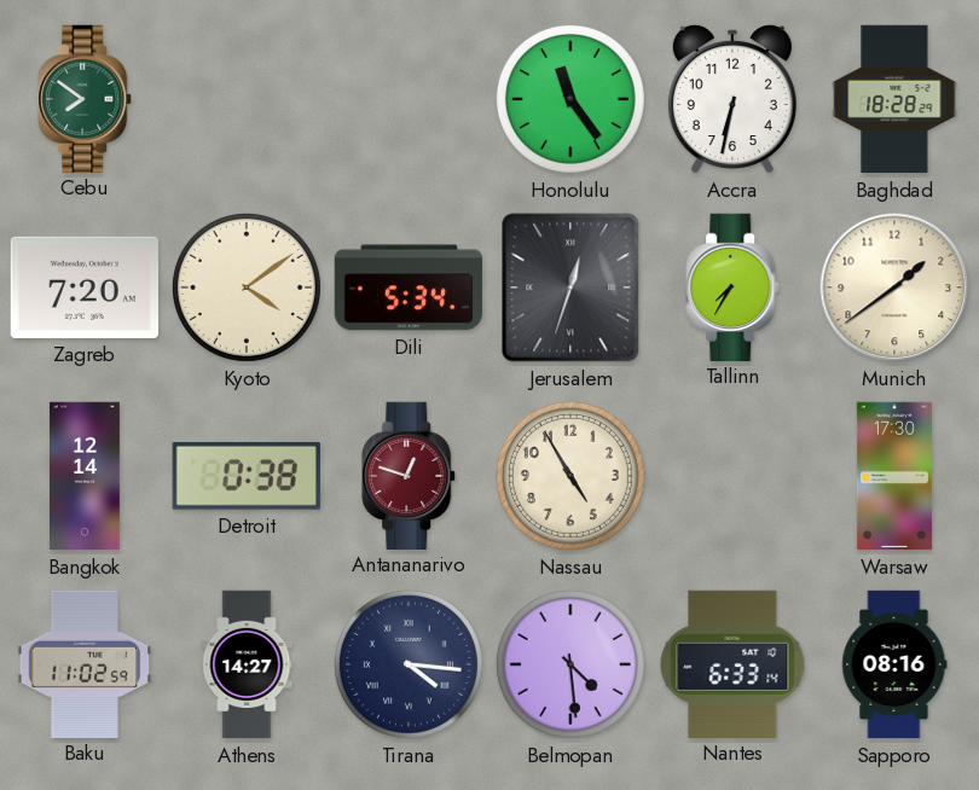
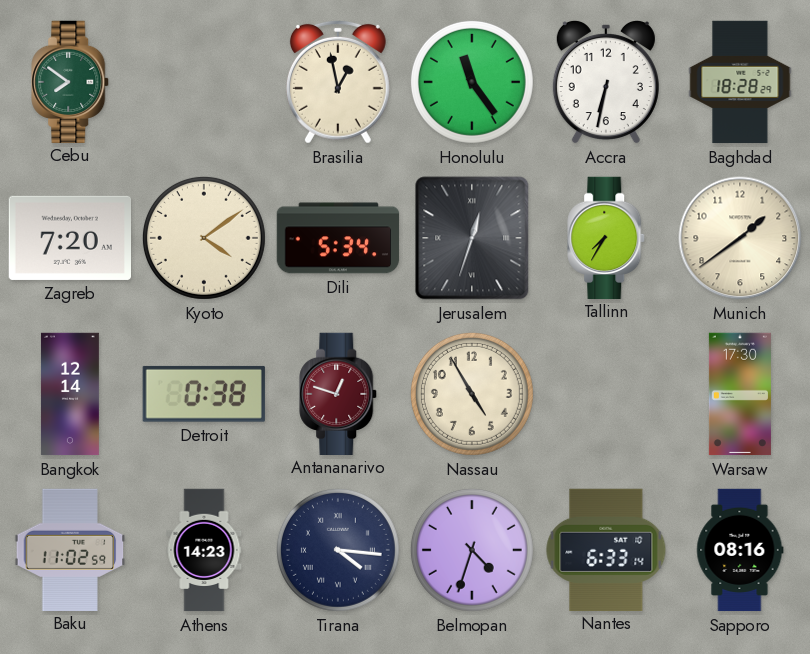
Brasilia: none -> 12:58
Athens: 14:27 -> 14:23
Belmopan: 4:29 -> 4:33
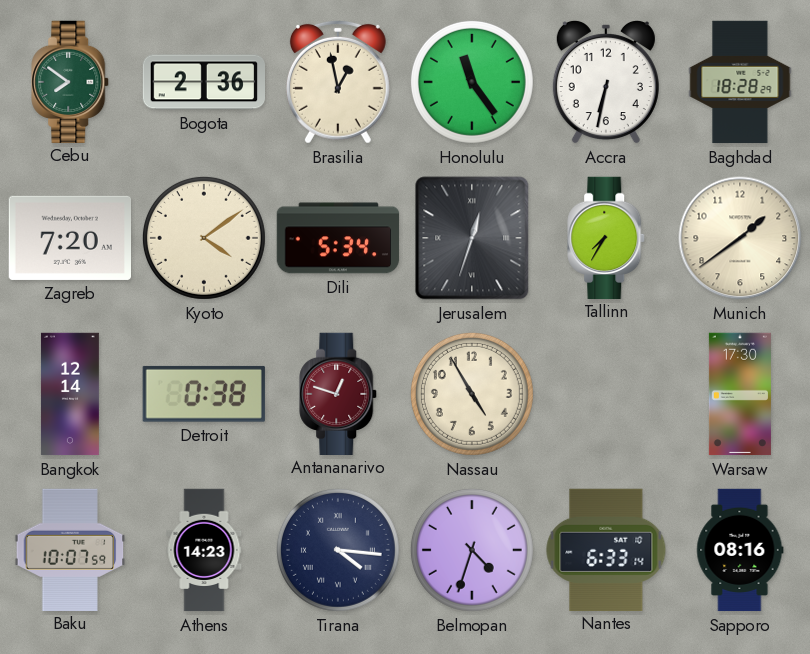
Bogota: none -> 2:36
Baku: 11:02 -> 10:07
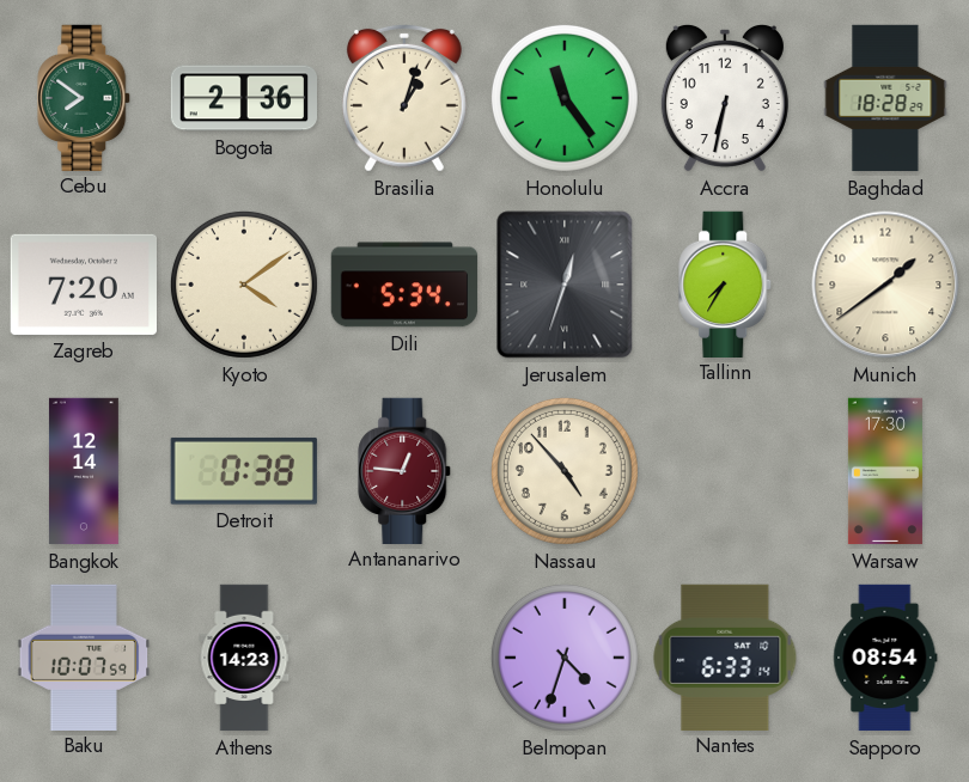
Brasilia: 12:58 -> 1:03
Antananarivo: 12:48 -> 12:46
Nassau: 4:55 -> 4:53
Tirana: 4:16 -> none
Sapporo: 08:16 -> 08:54
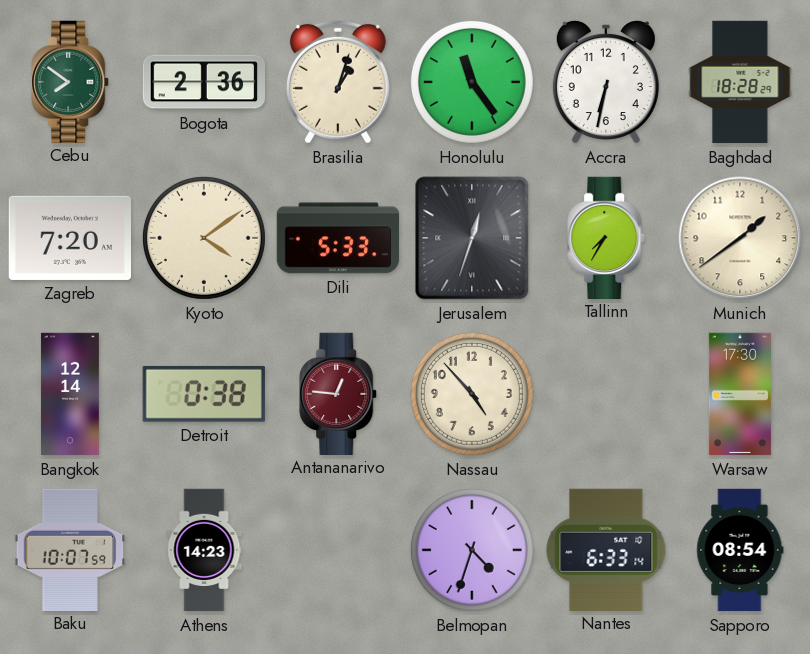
Dili: 5:34 -> 5:33
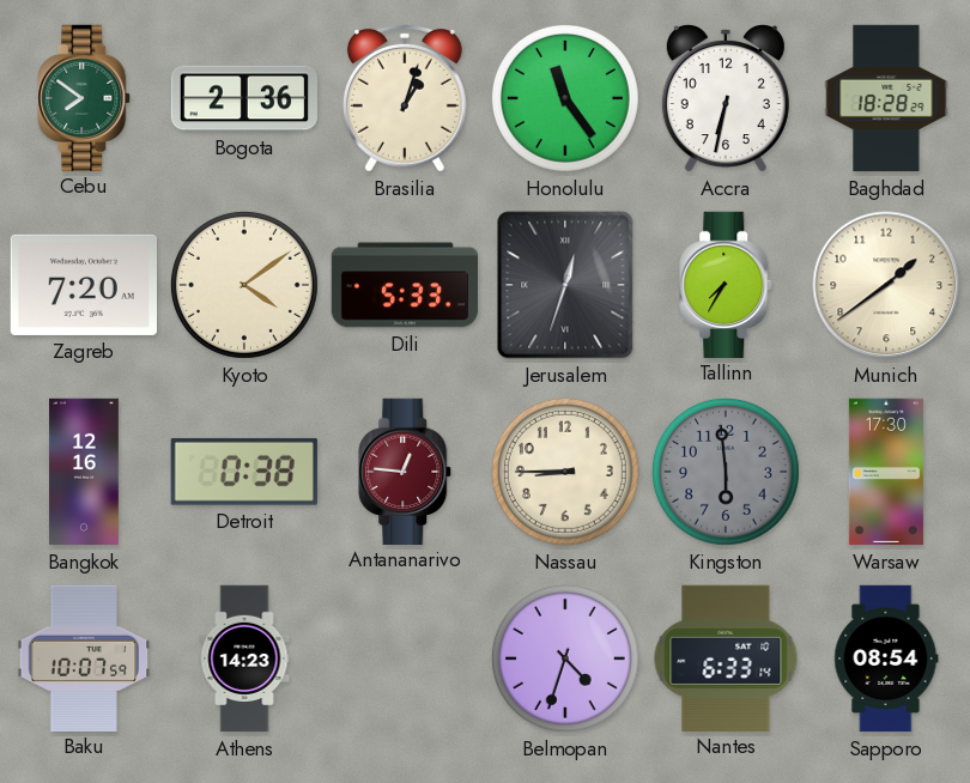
Bangkok: 12:14 -> 12:16
Nassau: 4:53 -> 8:45
Kingston: none -> 5:59
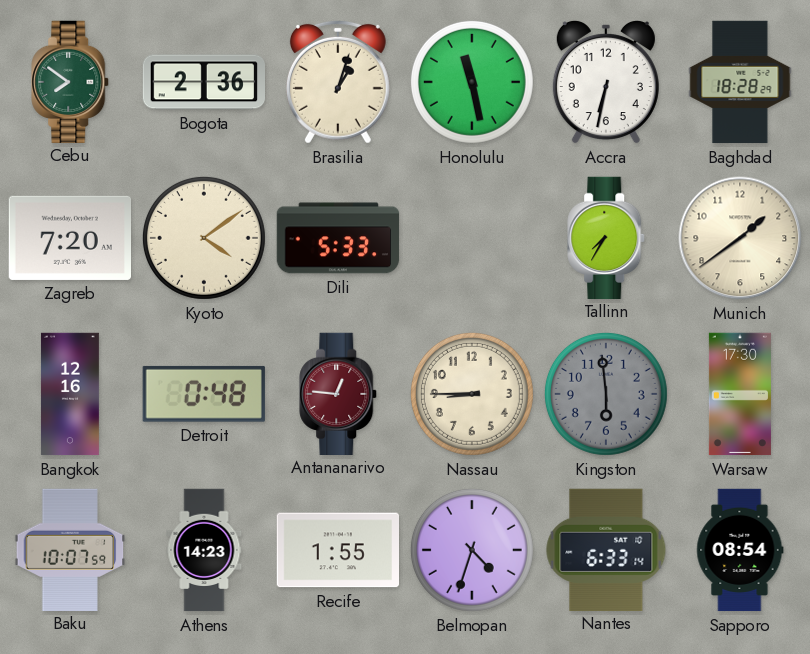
Honolulu: 11:24 -> 11:28
Jerusalem: 12:33 -> none
Detroit: 0:38 -> 0:48
Recife: none -> 1:55
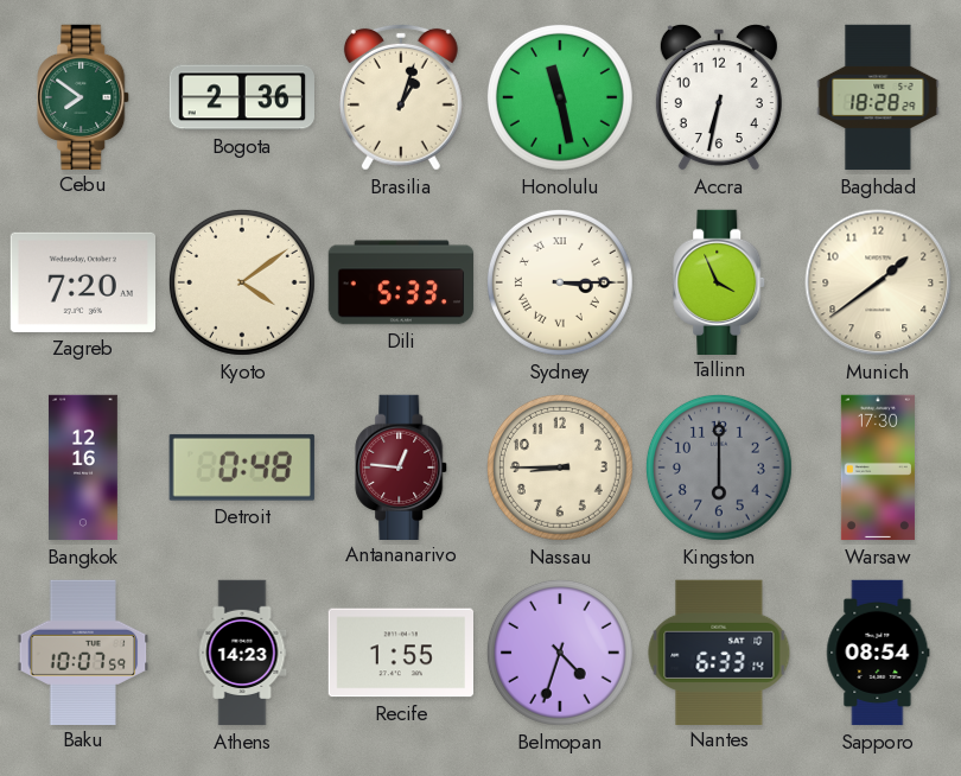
Sydney: none -> 3:15
Tallinn: 7:35 -> 3:56
Kingston: 5:59 -> 6:00
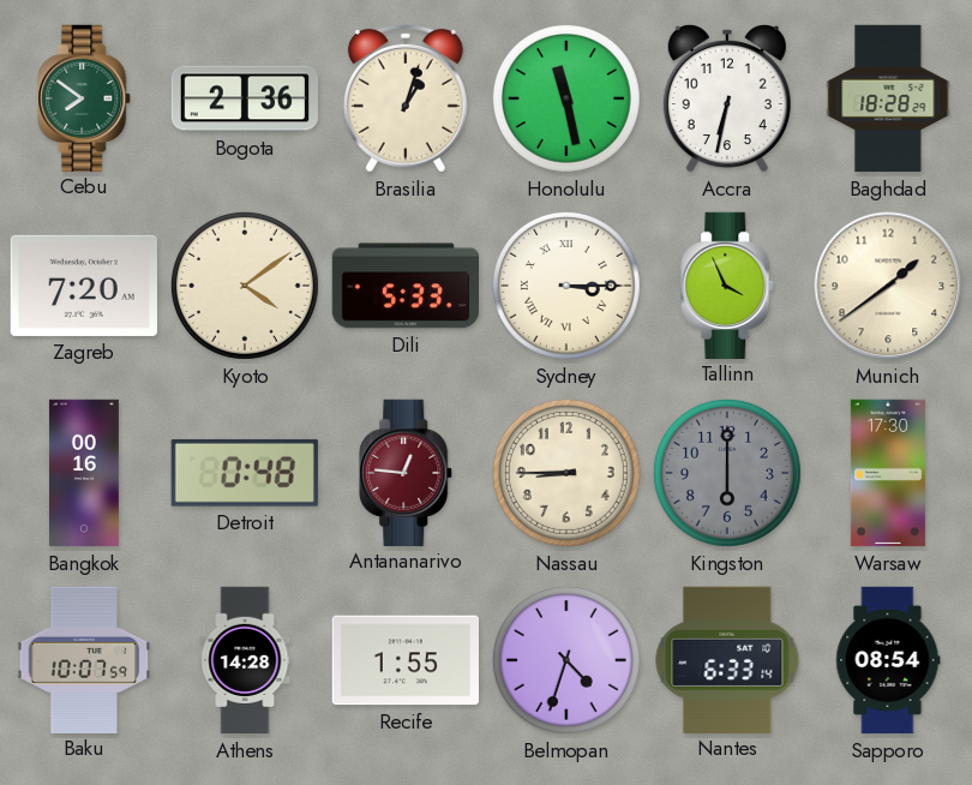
Bangkok: 12:16 -> 00:16
Athens: 14:23 -> 14:28
